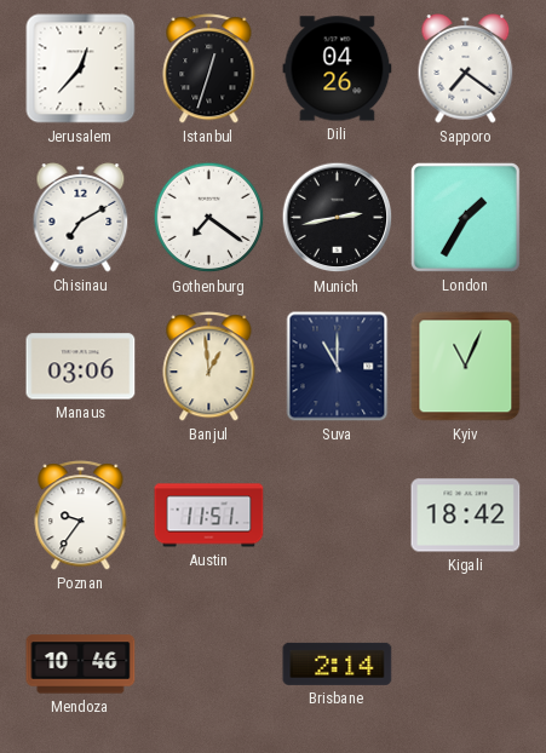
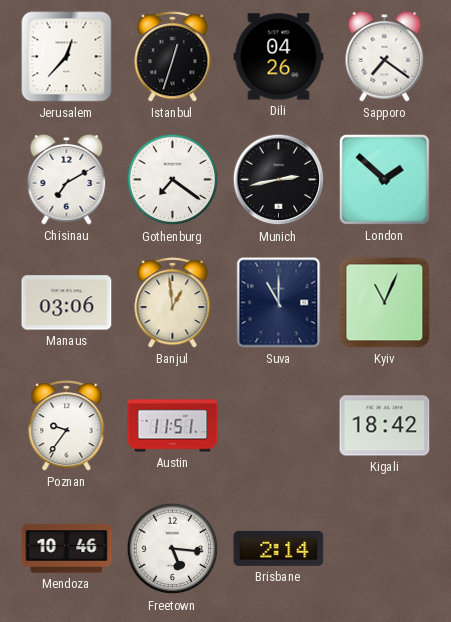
London: 1:35 -> 1:52
Freetown: none -> 5:16
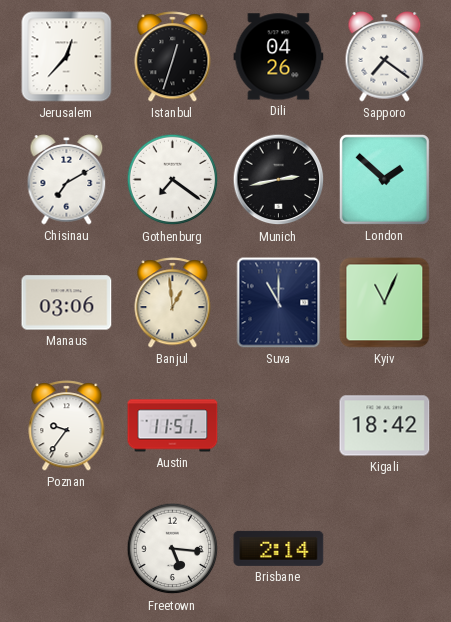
Mendoza: 10:46 -> none
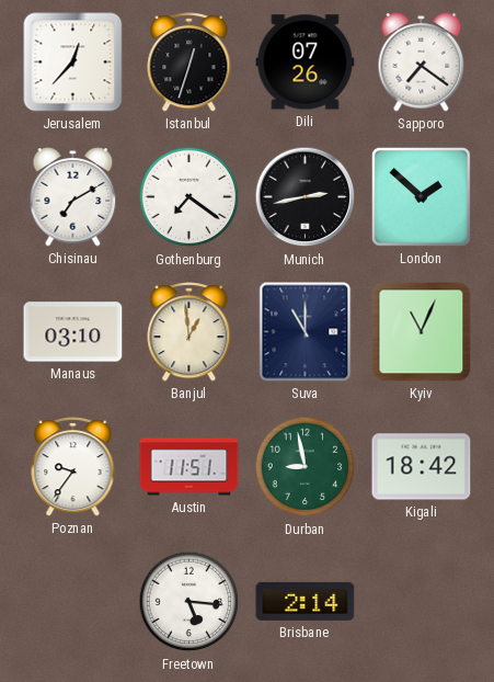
Dili: 04:26 -> 07:26
Manaus: 03:06 -> 03:10
Durban: none -> 8:58
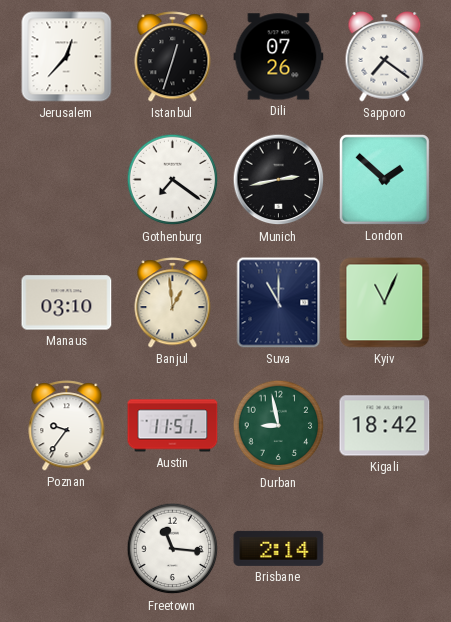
Chisinau: 7:10 -> none
Freetown: 5:16 -> 11:16
